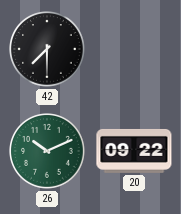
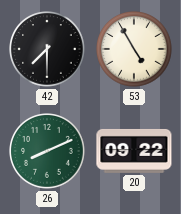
53: none -> 4:55
26: 10:11 -> 8:11
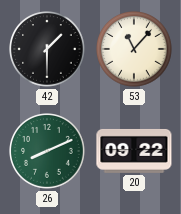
42: 7:30 -> 1:30
53: 4:55 -> 11:07
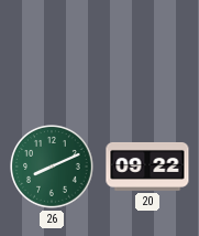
42: 1:30 -> none
53: 11:07 -> none
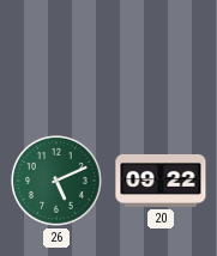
26: 8:11 -> 5:11
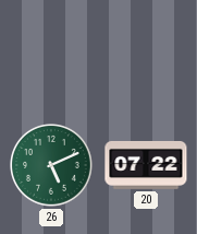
20: 09:22 -> 07:22
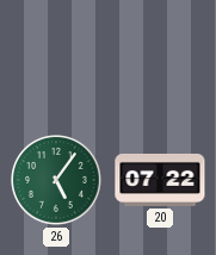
26: 5:11 -> 5:06
